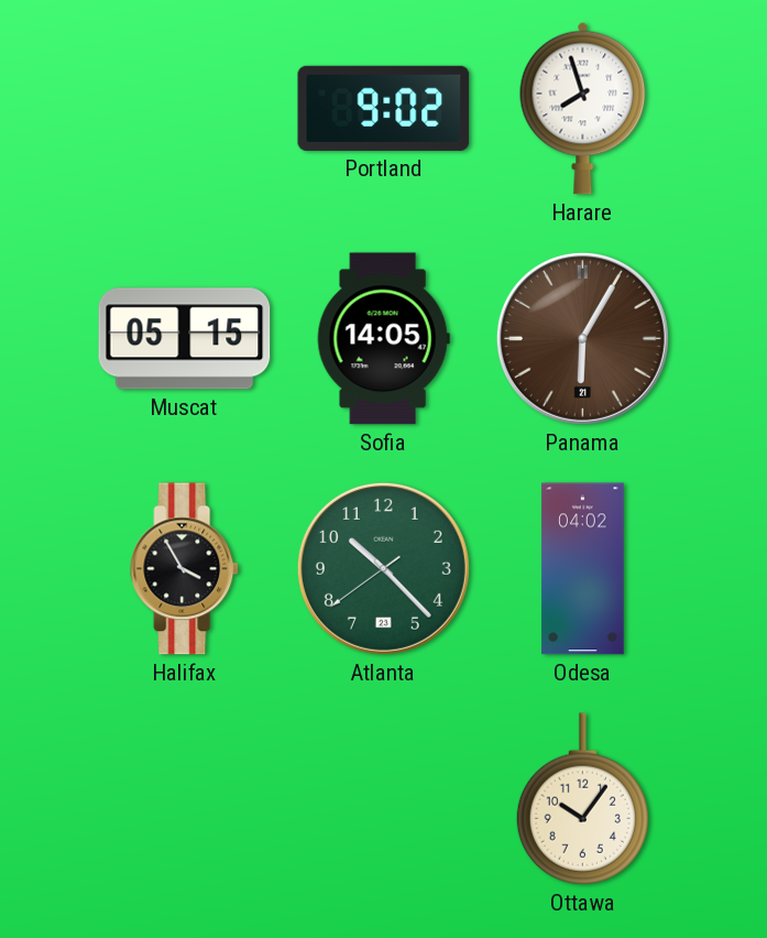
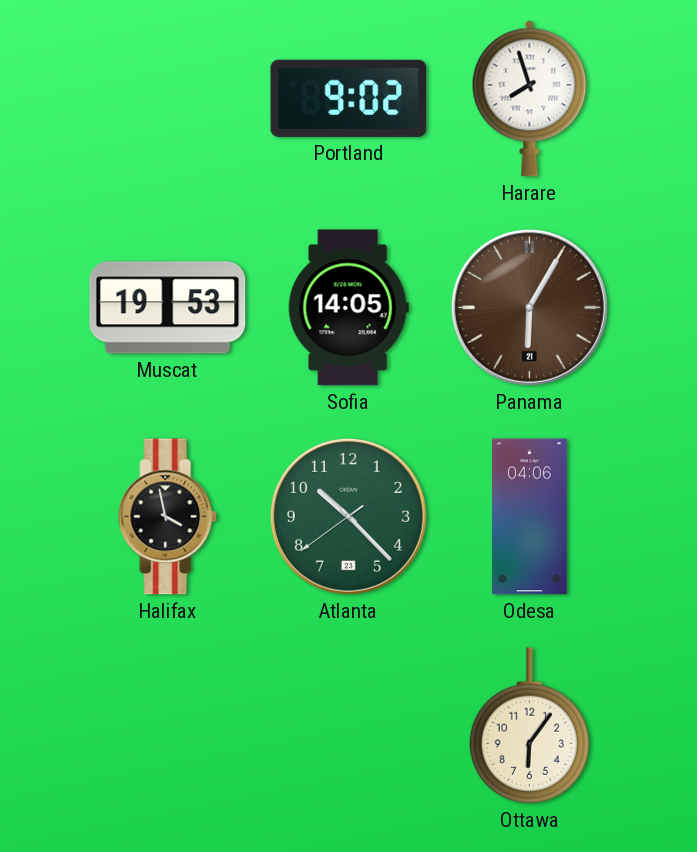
Muscat: 05:15 -> 19:53
Halifax: 3:55 -> 3:58
Odesa: 04:02 -> 04:06
Ottawa: 10:06 -> 6:06
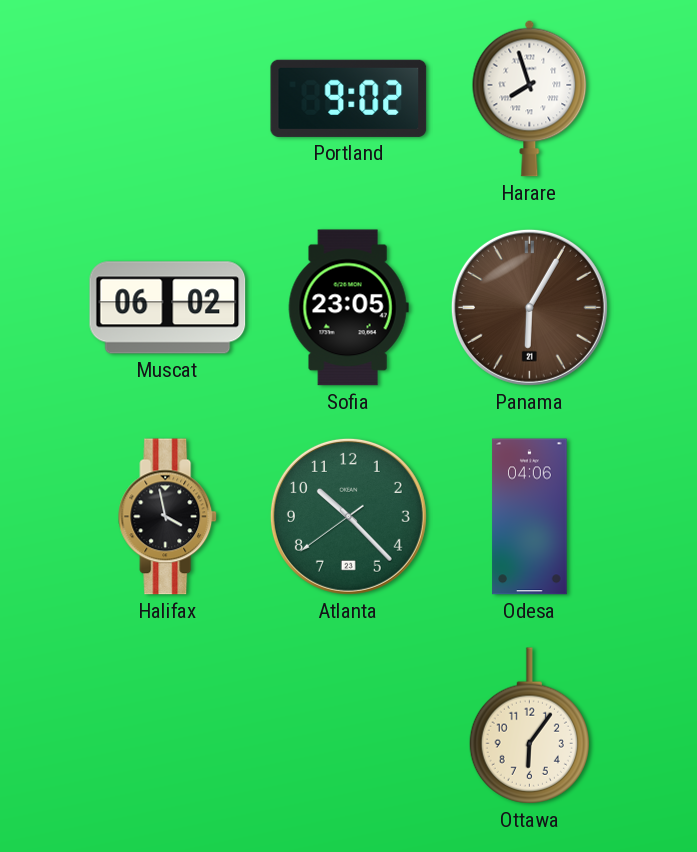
Muscat: 19:53 -> 06:02
Sofia: 14:05 -> 23:05
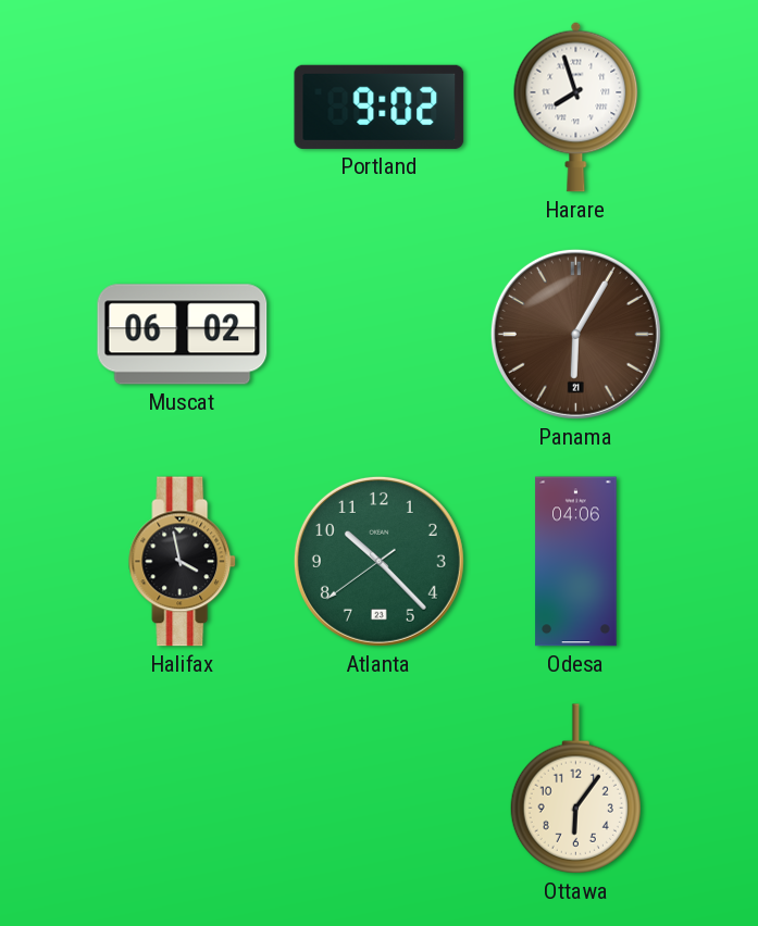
Sofia: 23:05 -> none
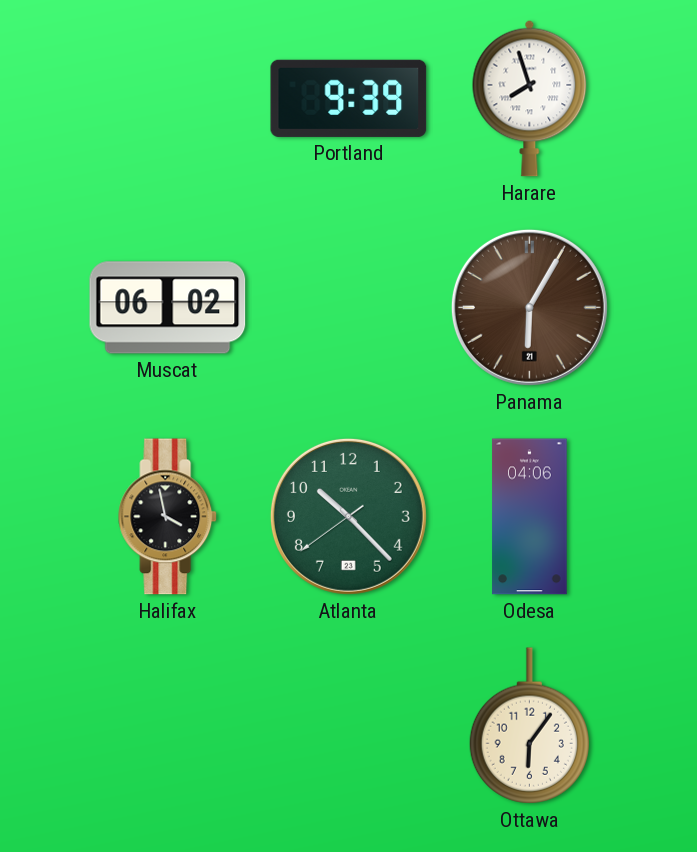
Portland: 9:02 -> 9:39
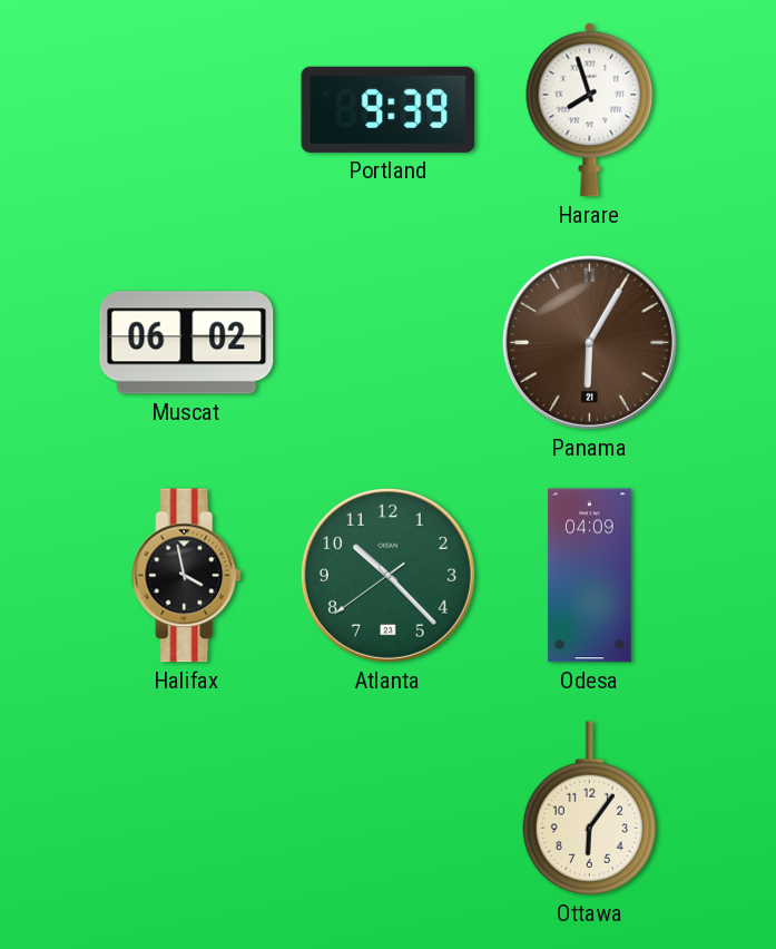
Odesa: 04:06 -> 04:09
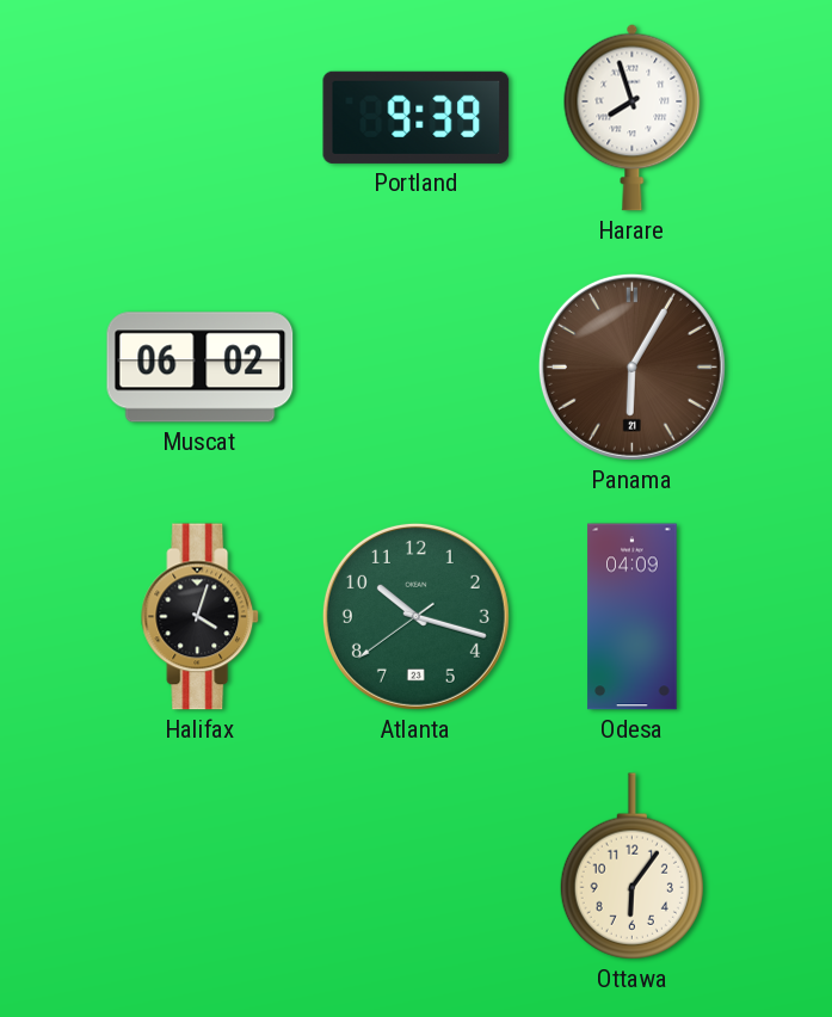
Halifax: 3:58 -> 4:03
Atlanta: 10:22 -> 10:17
